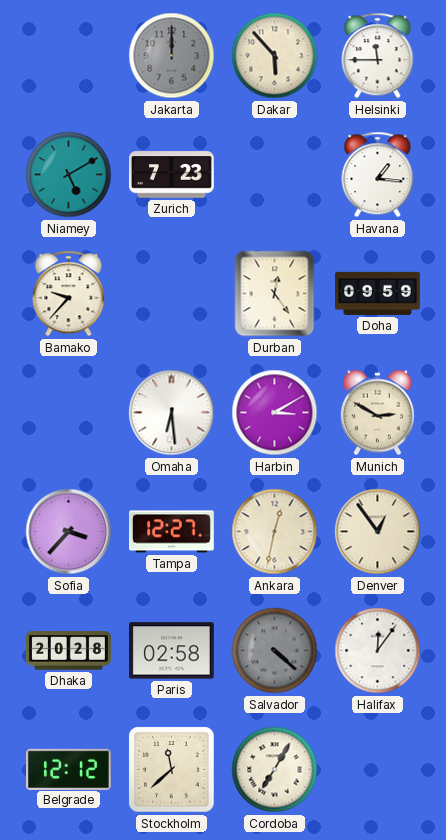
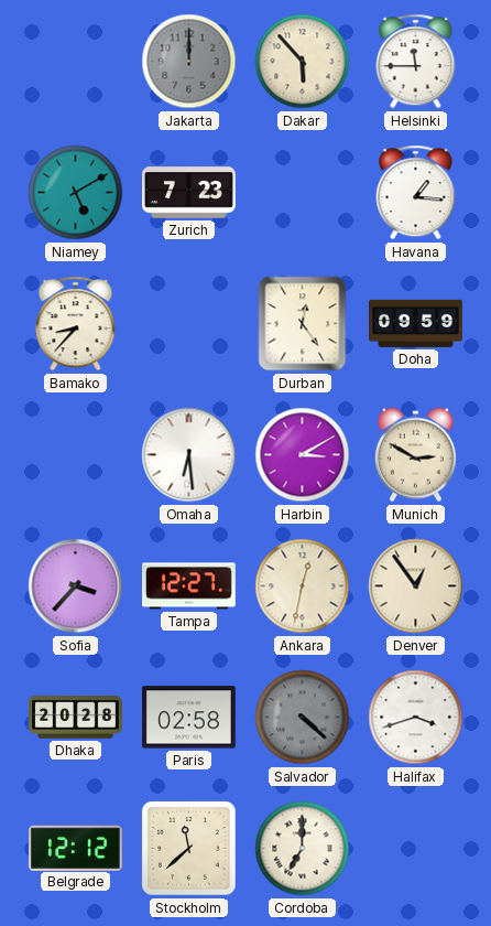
Bamako: 9:37 -> 8:37
Halifax: 12:06 -> 3:42
Cordoba: 7:05 -> 7:00
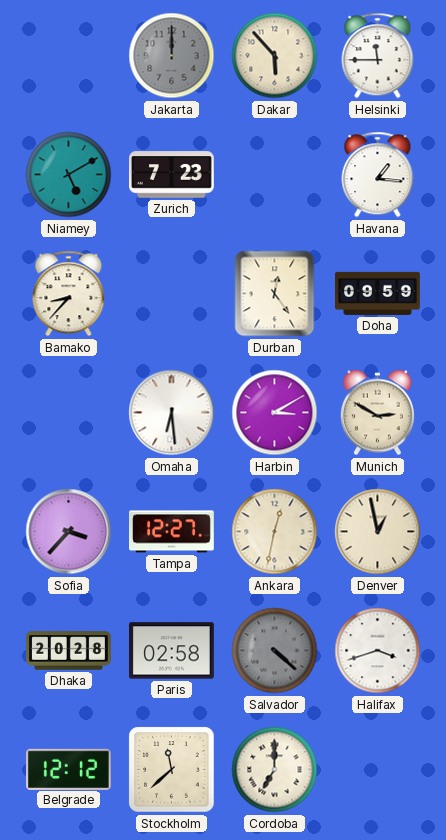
Denver: 12:54 -> 12:58
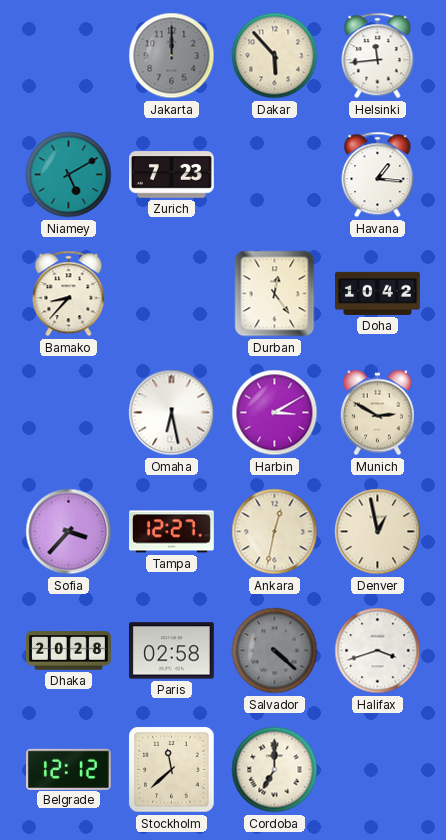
Helsinki: 11:45 -> 11:44
Doha: 09:59 -> 10:42
Omaha: 6:29 -> 6:28
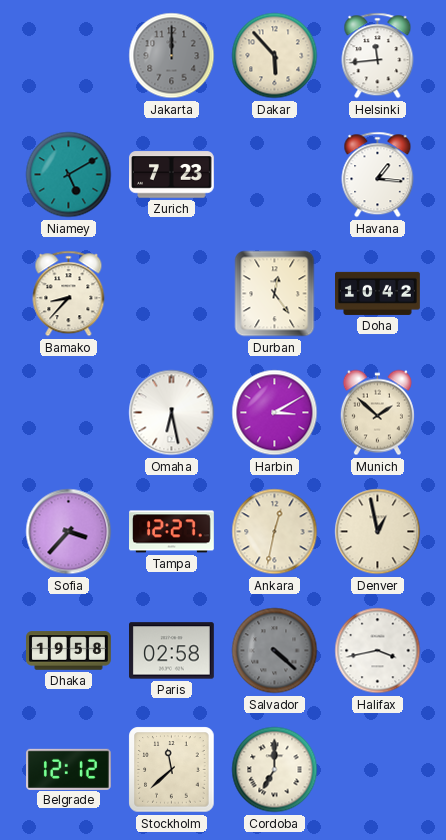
Munich: 2:50 -> 1:52
Dhaka: 20:28 -> 19:58
Halifax: 3:42 -> 3:43
